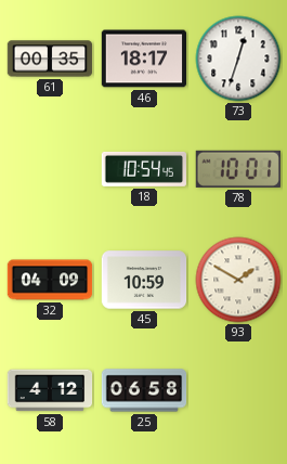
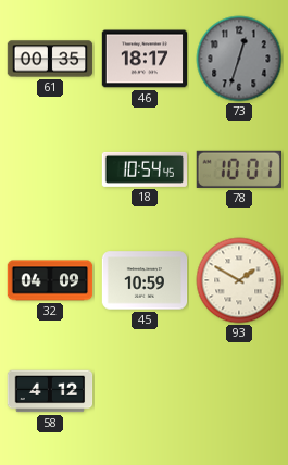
73 dial: white -> grey
25: 06:58 -> none
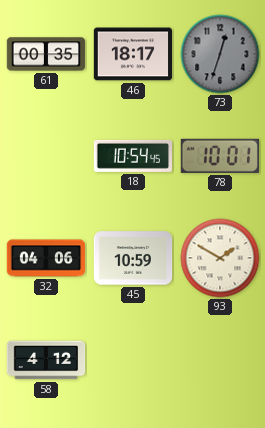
32: 04:09 -> 04:06
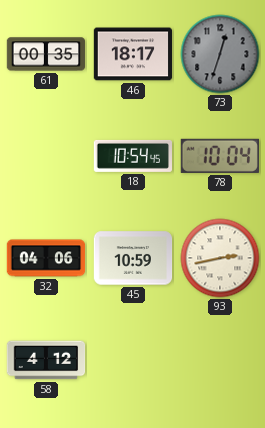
78: 10:01 -> 10:04
93: 1:50 -> 2:43
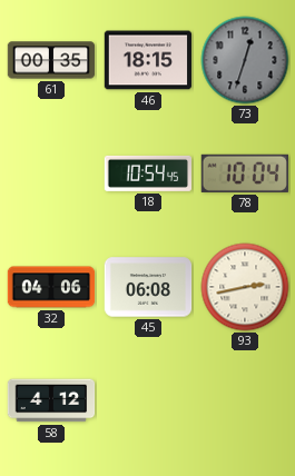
46: 18:17 -> 18:15
45: 10:59 -> 06:08
